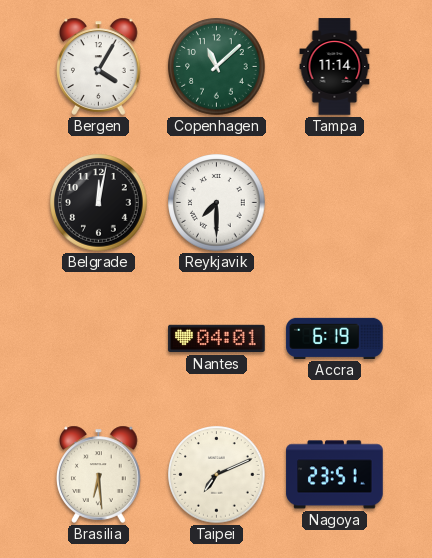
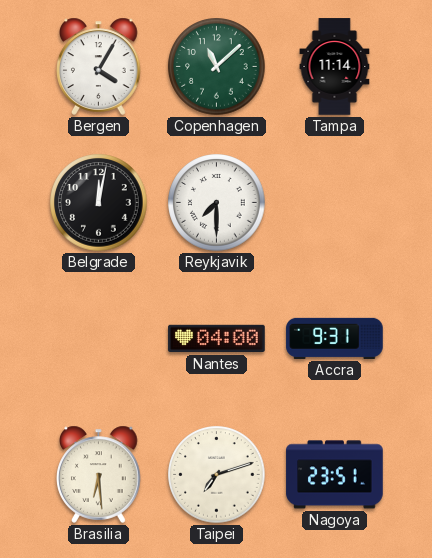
Nantes: 04:01 -> 04:00
Accra: 6:19 -> 9:31
Taipei: 7:11 -> 7:12
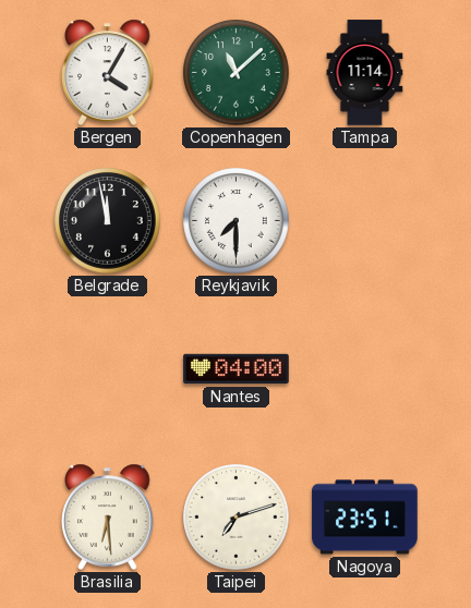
Belgrade: 12:02 -> 11:58
Accra: 9:31 -> none
